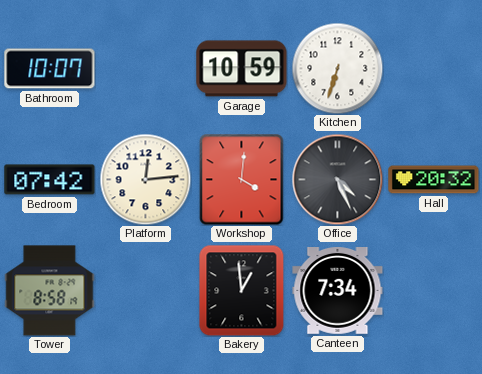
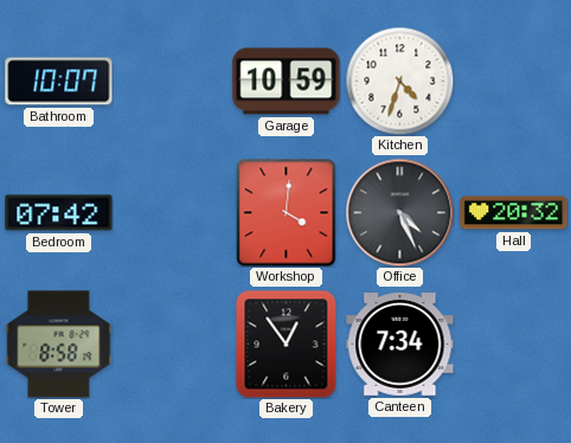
Kitchen: 6:33 -> 4:33
Platform: 12:14 -> none
Bakery: 12:59 -> 12:54
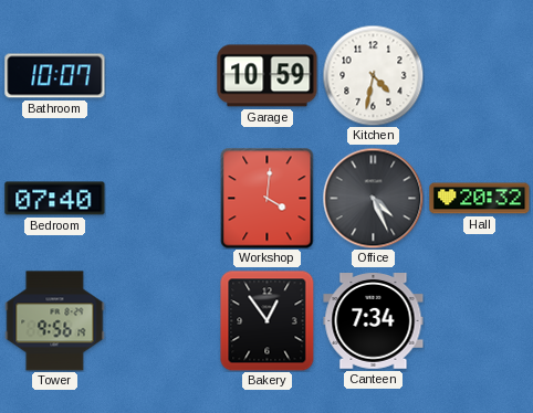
Kitchen: 4:33 -> 4:32
Bedroom: 07:42 -> 07:40
Tower: 8:58 -> 9:56
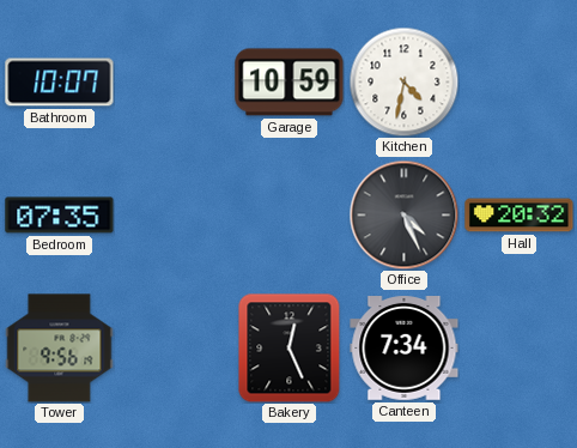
Bedroom: 07:40 -> 07:35
Workshop: 4:01 -> none
Bakery: 12:54 -> 12:26
